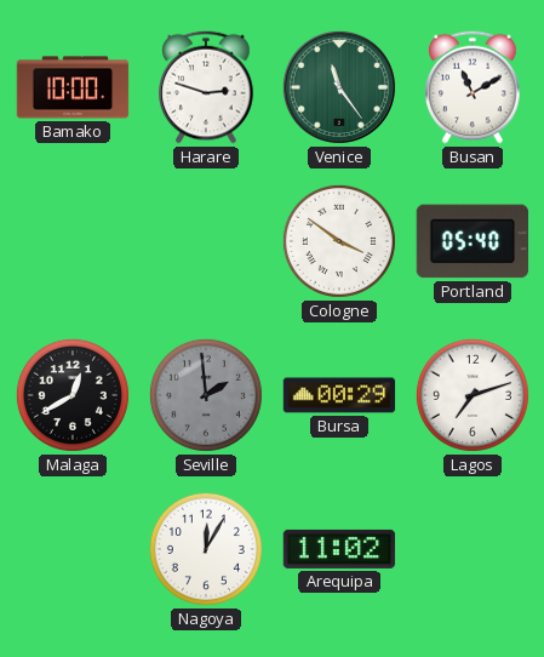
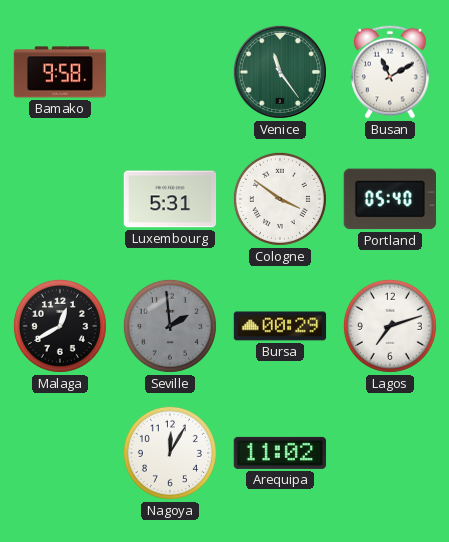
Bamako: 10:00 -> 9:58
Harare: 2:48 -> none
Luxembourg: none -> 5:31
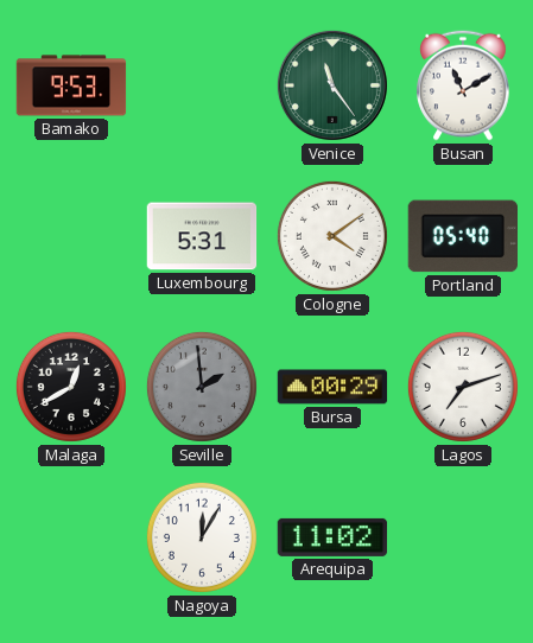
Bamako: 9:58 -> 9:53
Cologne: 3:51 -> 4:09
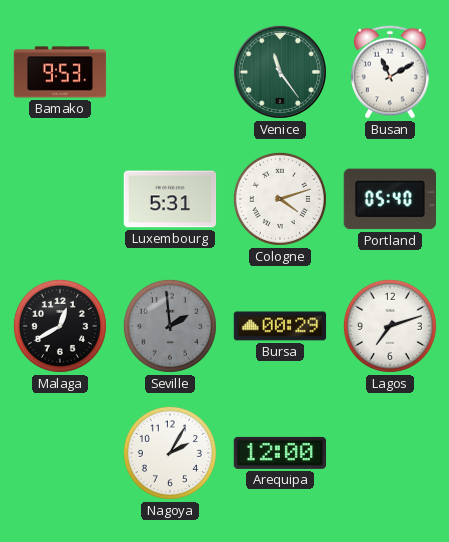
Cologne: 4:09 -> 4:12
Nagoya: 12:05 -> 2:05
Arequipa: 11:02 -> 12:00
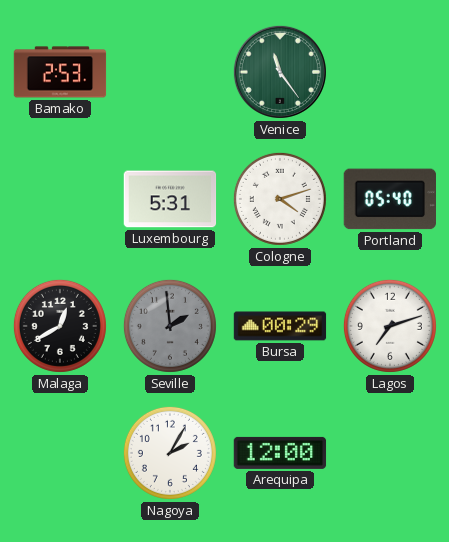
Bamako: 9:53 -> 2:53
Busan: 11:10 -> none
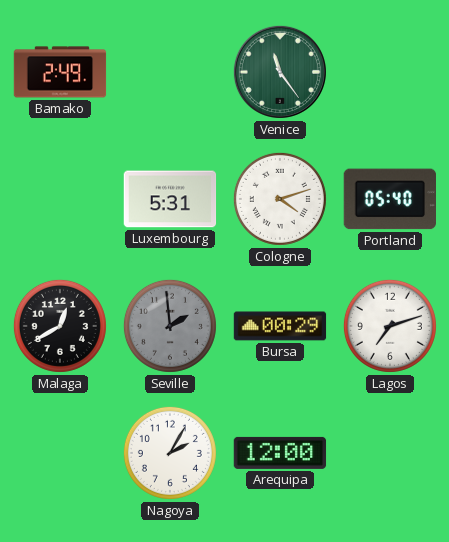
Bamako: 2:53 -> 2:49
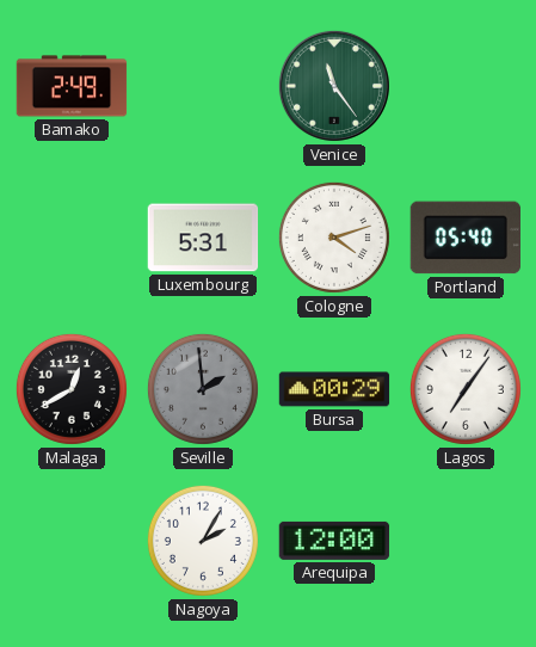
Lagos: 7:12 -> 7:06
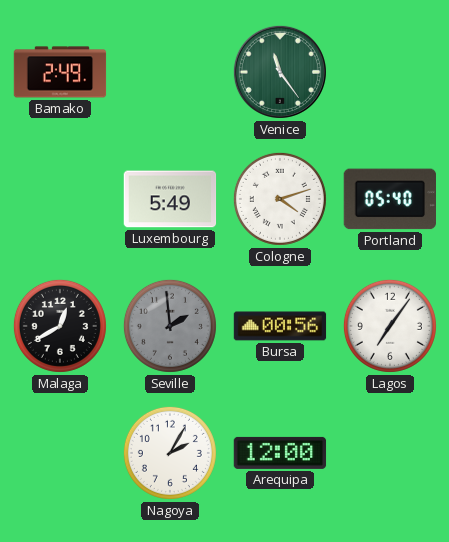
Luxembourg: 5:31 -> 5:49
Bursa: 00:29 -> 00:56
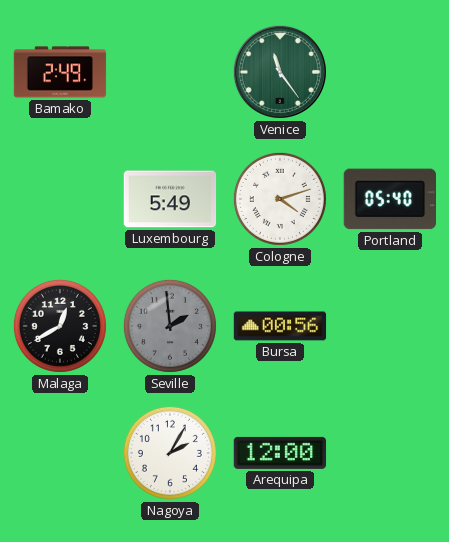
Lagos: 7:06 -> none
